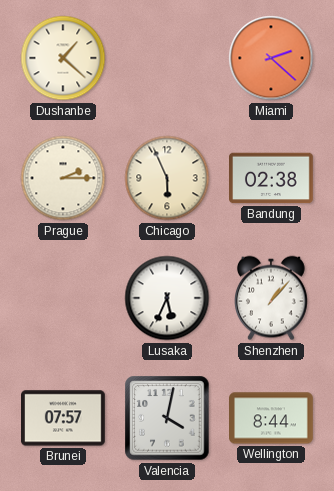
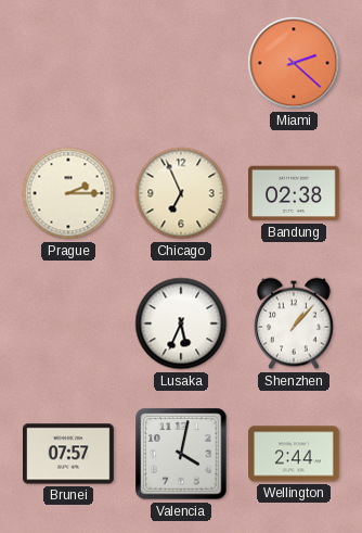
Dushanbe: 1:22 -> none
Chicago: 5:56 -> 6:56
Wellington: 8:44 -> 2:44
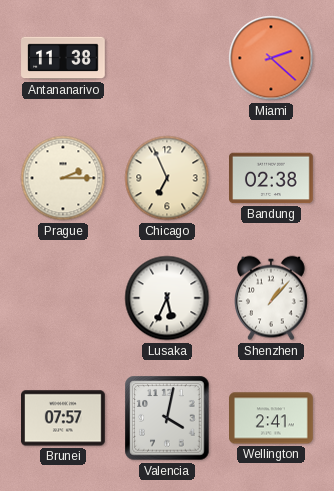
Antananarivo: none -> 11:38
Wellington: 2:44 -> 2:41
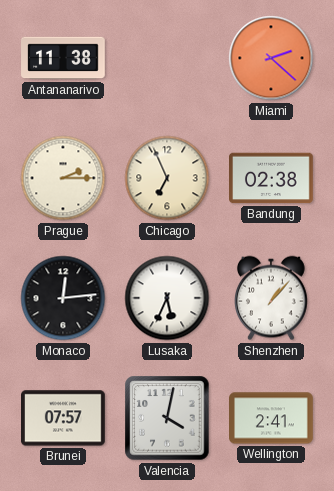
Monaco: none -> 12:14
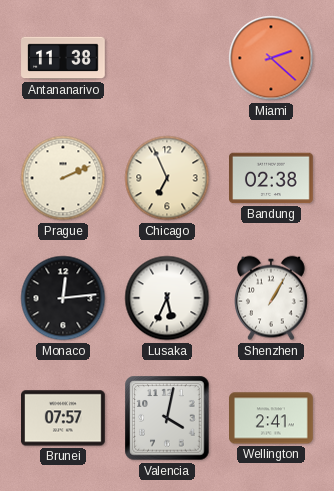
Prague: 2:15 -> 2:11
Shenzhen: 1:07 -> 1:05
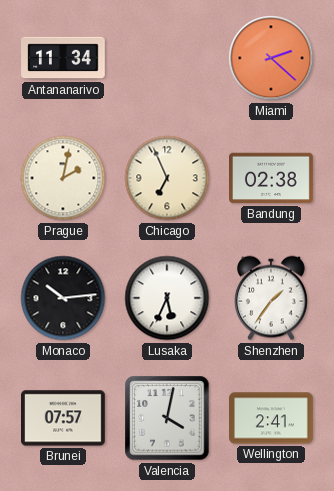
Antananarivo: 11:38 -> 11:34
Prague: 2:11 -> 2:02
Monaco: 12:14 -> 10:14
Shenzhen: 1:05 -> 1:36
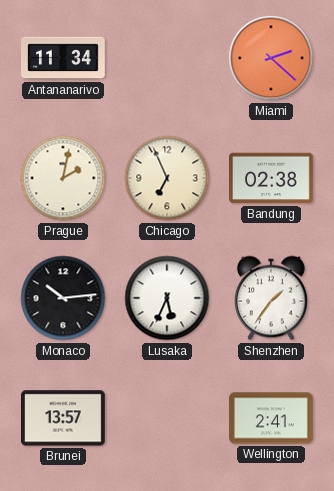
Brunei: 07:57 -> 13:57
Valencia: 4:02 -> none
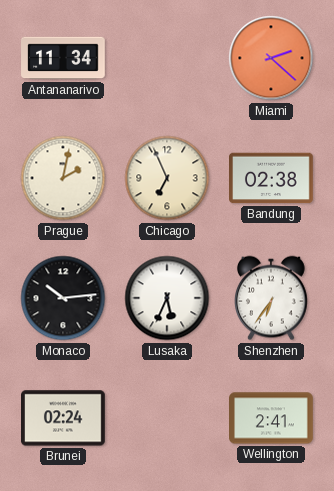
Shenzhen: 1:36 -> 6:36
Brunei: 13:57 -> 02:24
